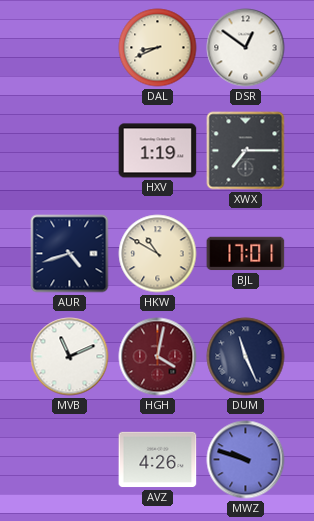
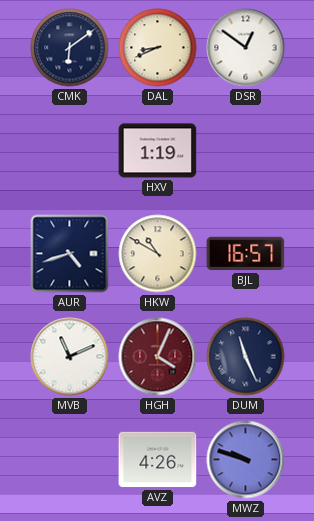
CMK: none -> 6:09
XWX: 7:15 -> none
BJL: 17:01 -> 16:57
HGH: 4:02 -> 4:04
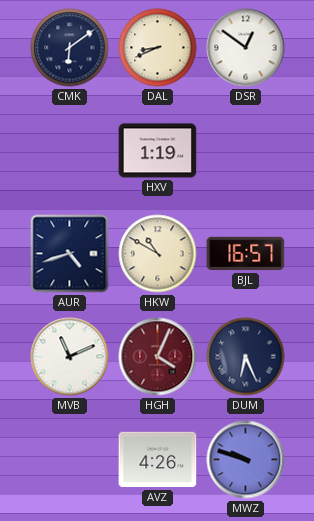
DUM: 11:26 -> 6:26
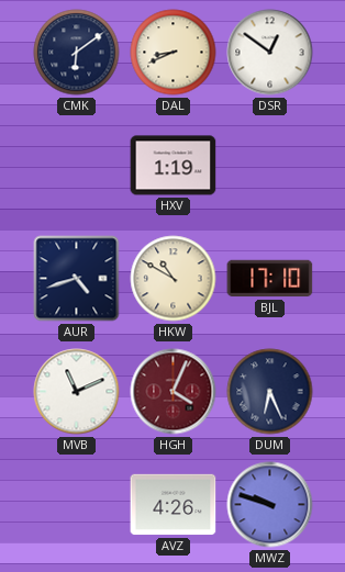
BJL: 16:57 -> 17:10
